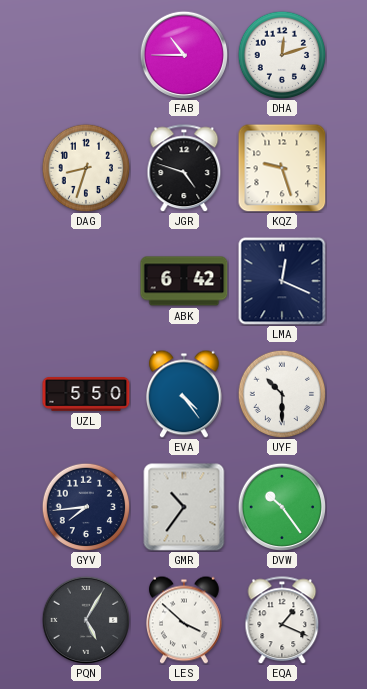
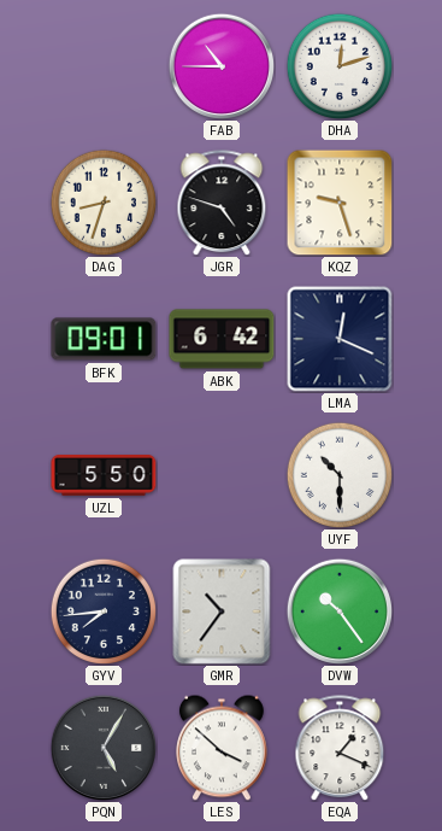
BFK: none -> 09:01
EVA: 4:24 -> none
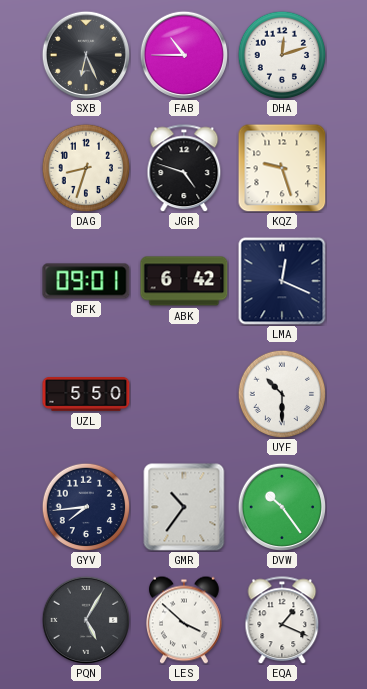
SXB: none -> 6:26
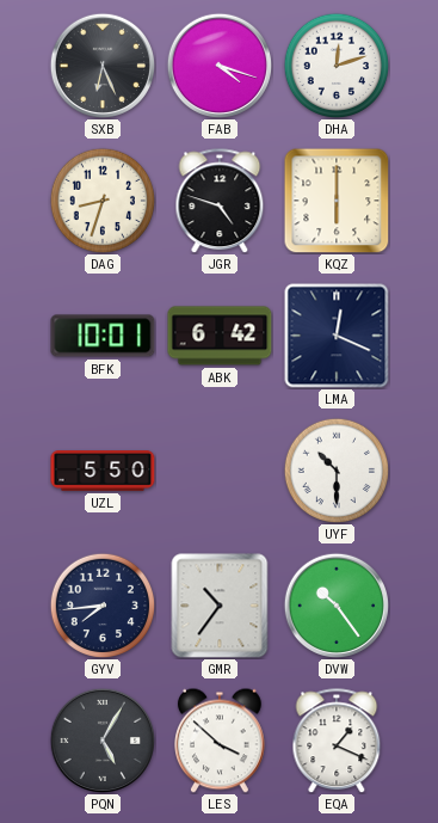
FAB: 10:45 -> 4:18
KQZ: 9:27 -> 6:00
BFK: 09:01 -> 10:01
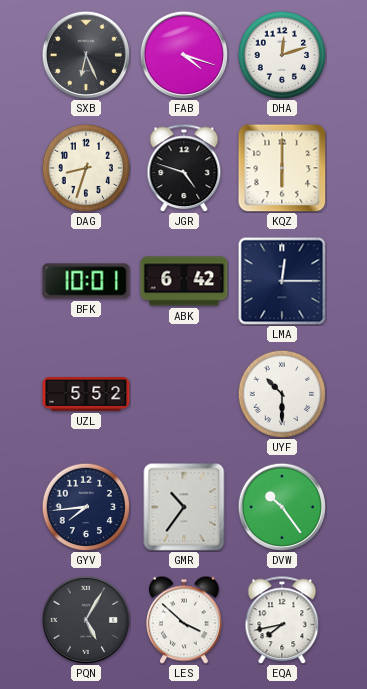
LMA: 12:19 -> 12:15
UZL: 5:50 -> 5:52
EQA: 1:19 -> 7:43
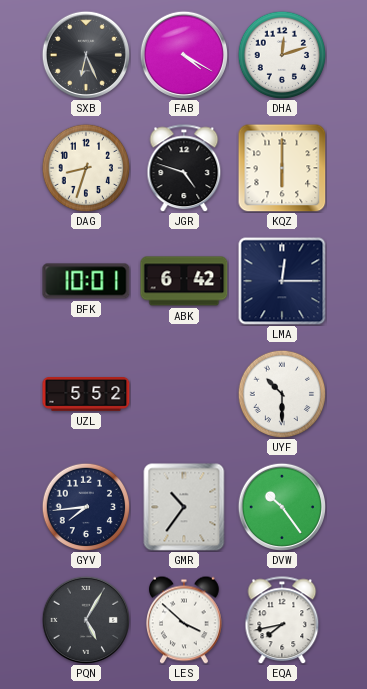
FAB: 4:18 -> 4:20
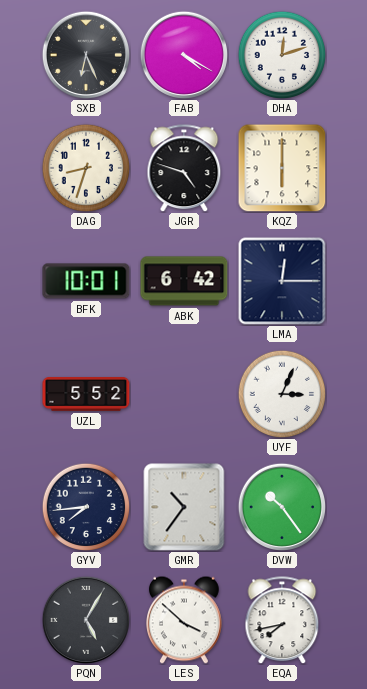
UYF: 10:30 -> 3:04
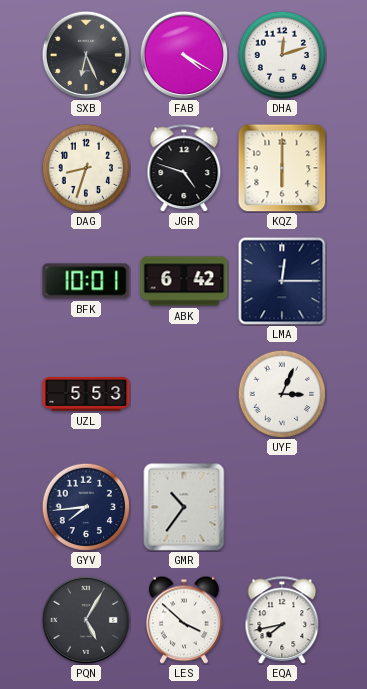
UZL: 5:52 -> 5:53
DVW: 10:24 -> none
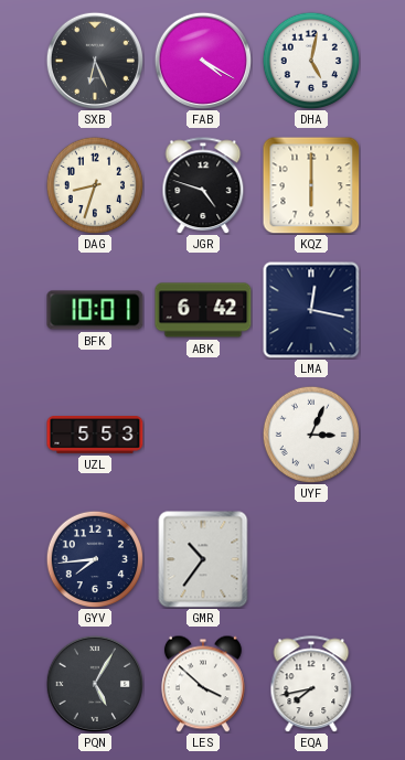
DHA: 12:12 -> 5:02
LMA: 12:15 -> 12:17
